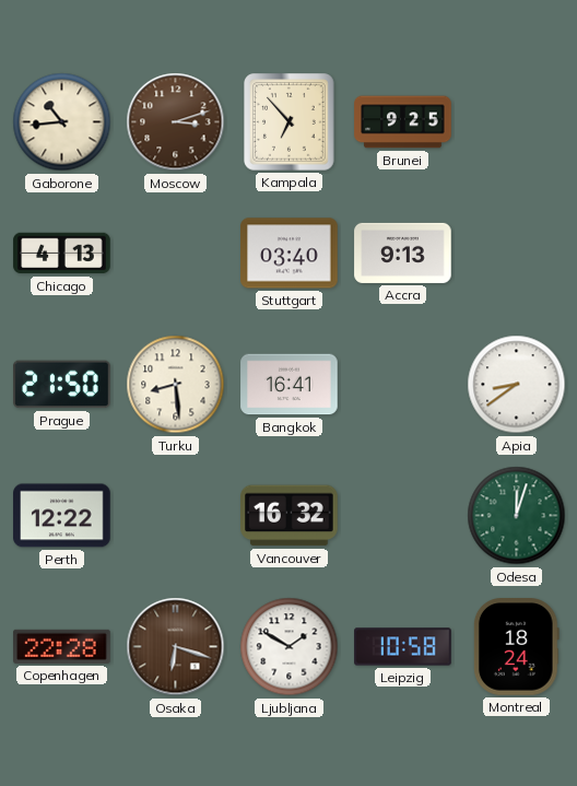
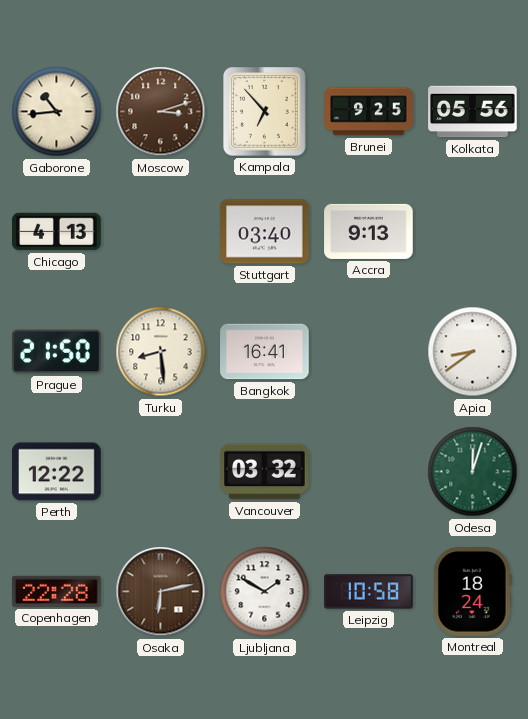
Kolkata: none -> 05:56
Vancouver: 16:32 -> 03:32
Osaka: 6:18 -> 6:13
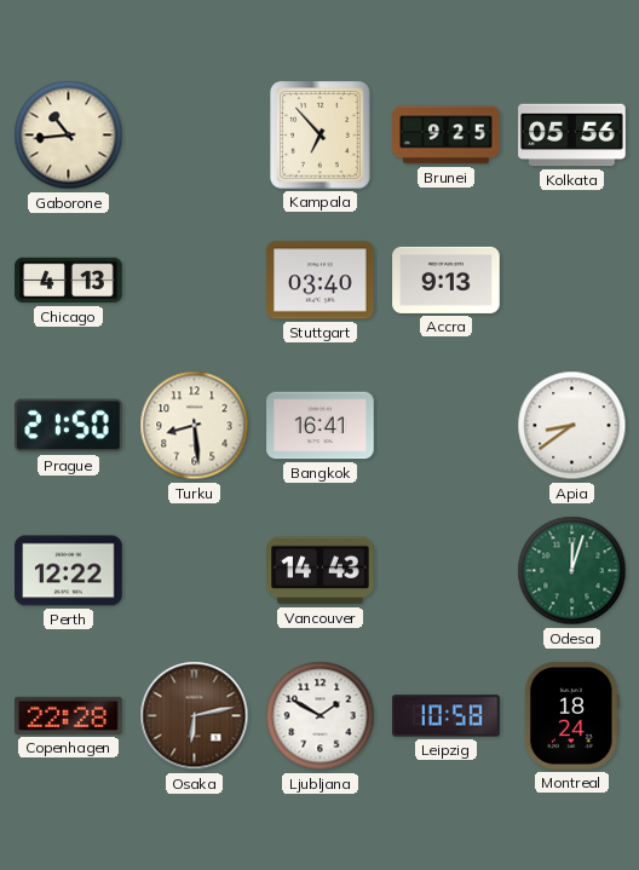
Moscow: 3:12 -> none
Vancouver: 03:32 -> 14:43
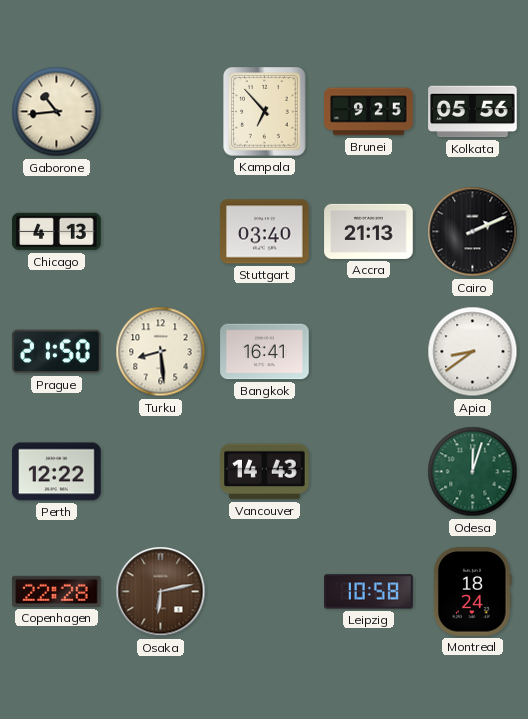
Accra: 9:13 -> 21:13
Cairo: none -> 2:11
Ljubljana: 1:50 -> none
